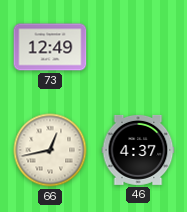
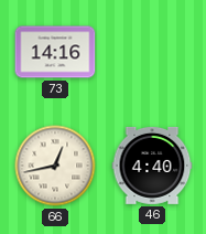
73: 12:49 -> 14:16
46: 4:37 -> 4:40
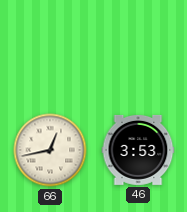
73: 14:16 -> none
46: 4:40 -> 3:53
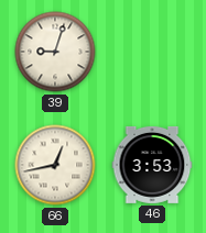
39: none -> 9:03
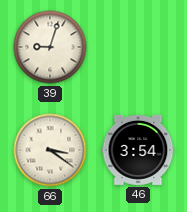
66: 12:43 -> 3:21
46: 3:53 -> 3:54
